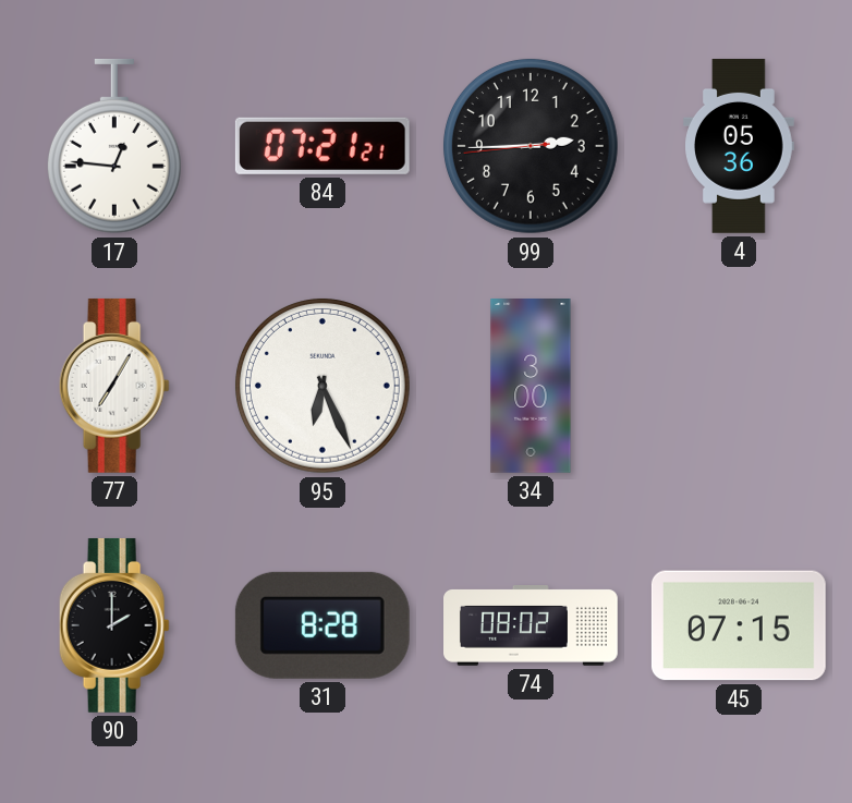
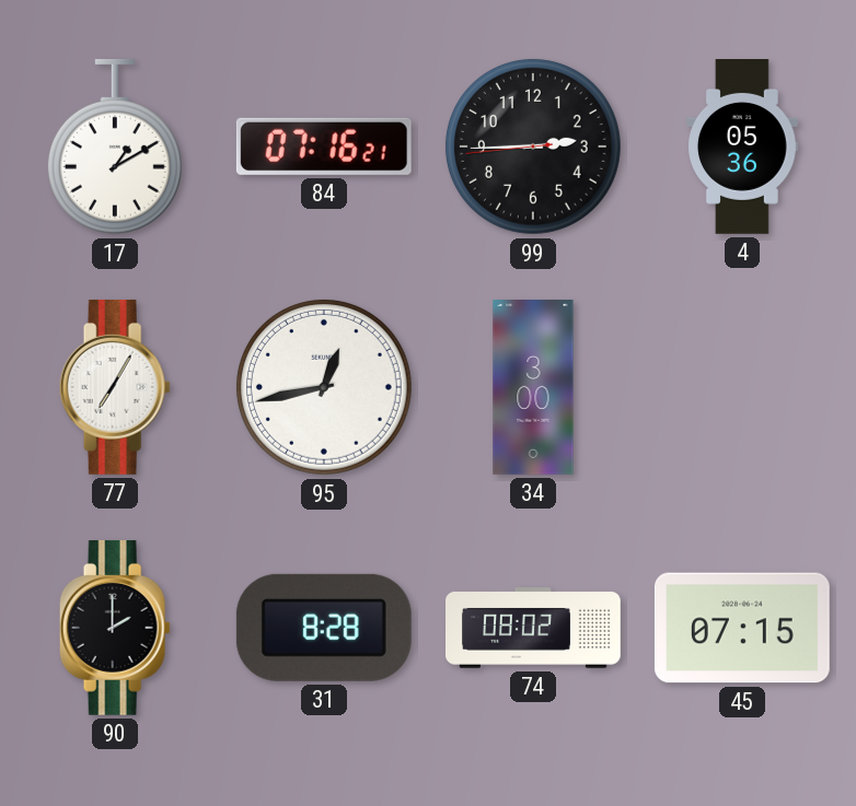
17: 12:46 -> 1:10
84: 07:21 -> 07:16
95: 6:26 -> 12:43
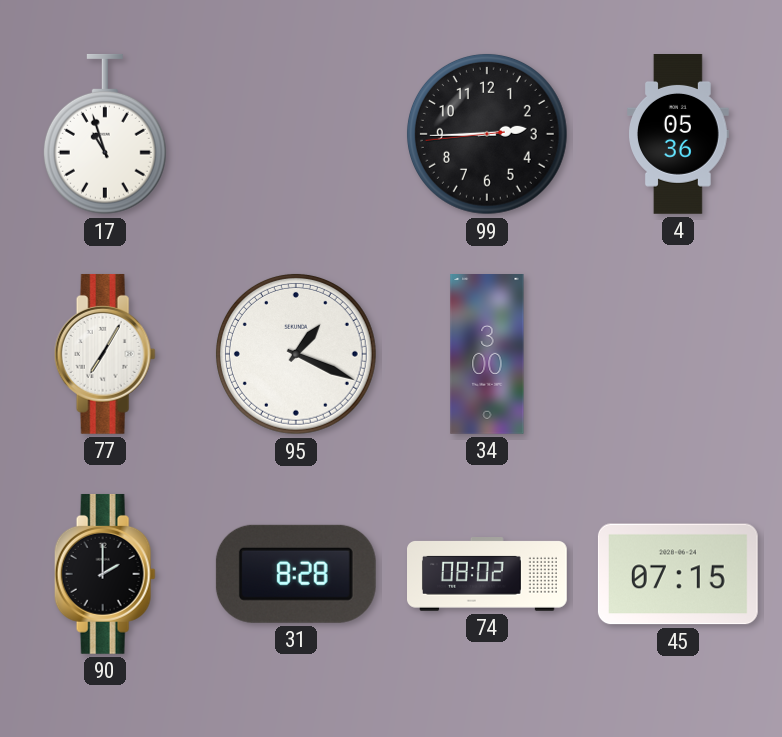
17: 1:10 -> 10:57
84: 07:16 -> none
95: 12:43 -> 1:19
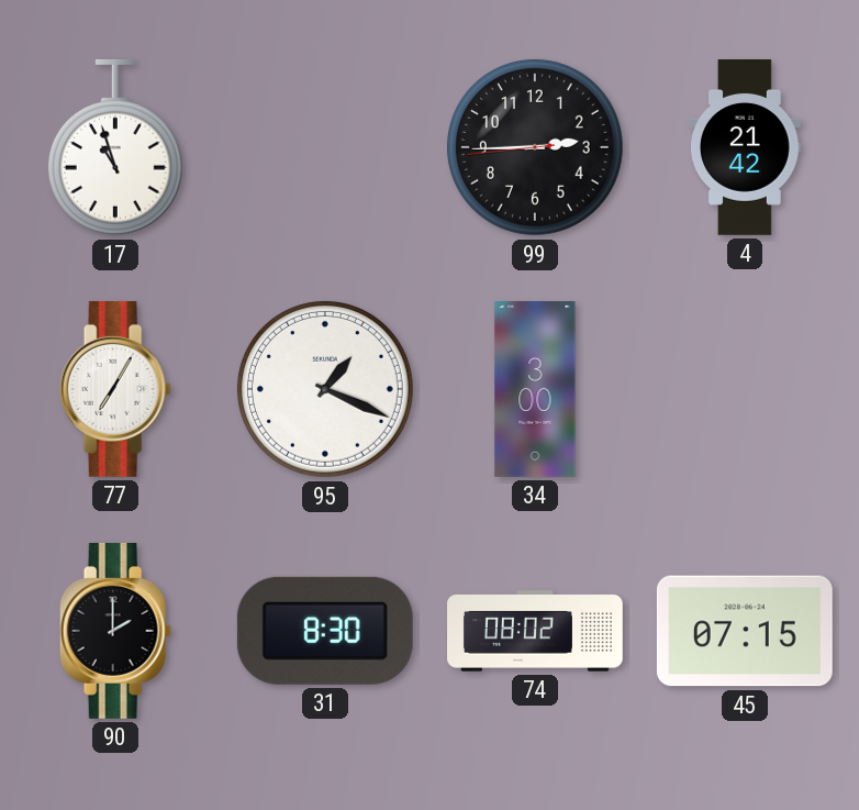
4: 05:36 -> 21:42
31: 8:28 -> 8:30
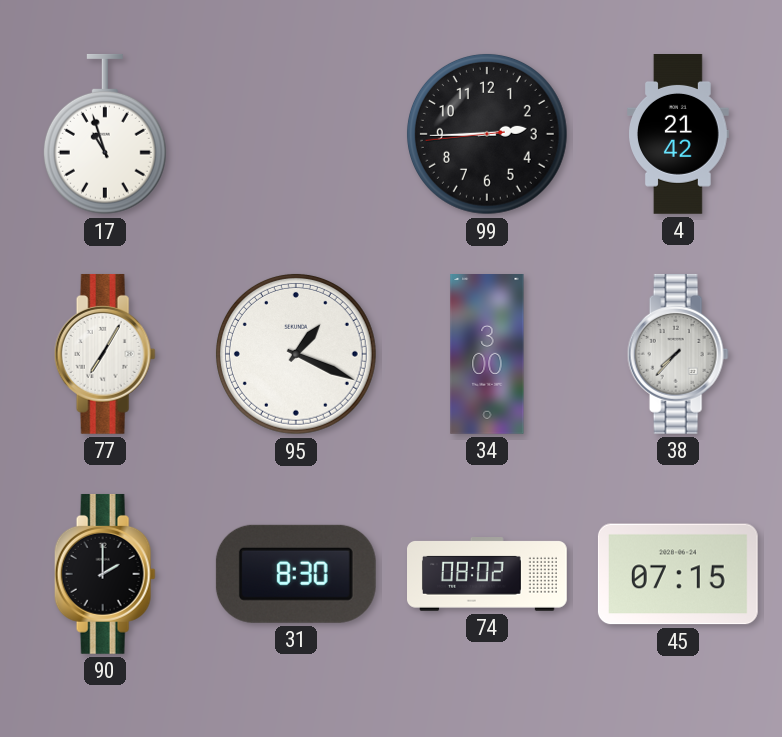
38: none -> 7:37
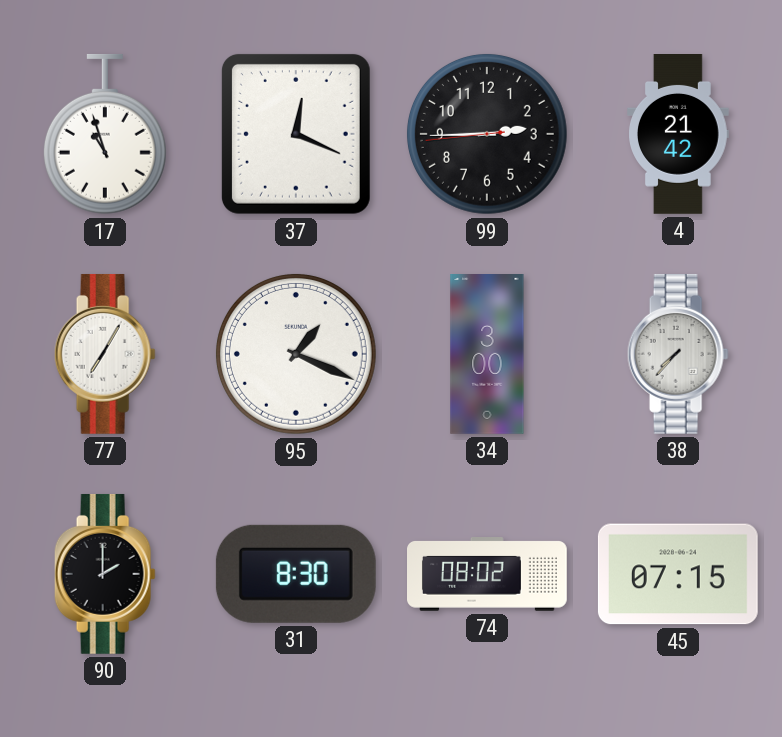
37: none -> 12:19
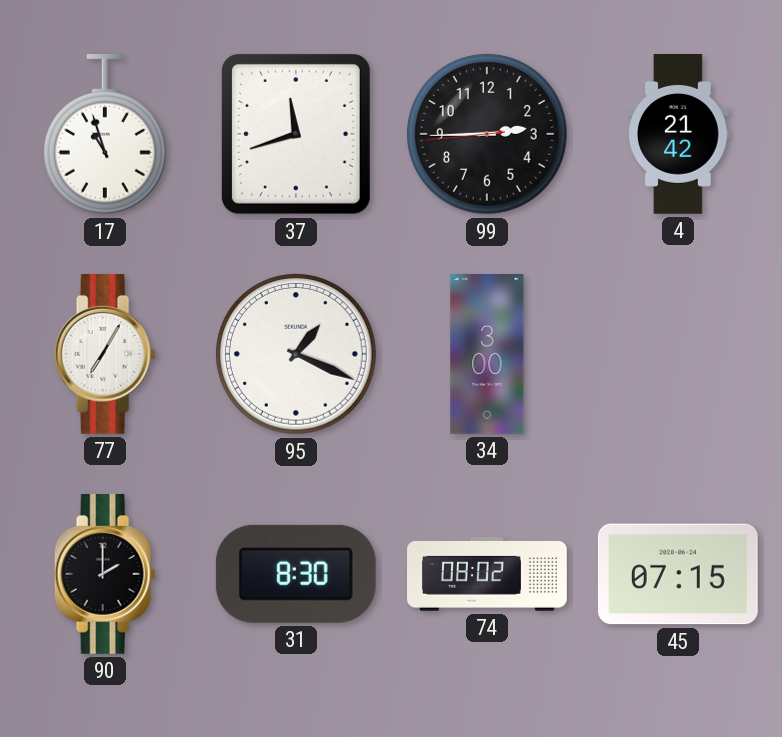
37: 12:19 -> 11:42
38: 7:37 -> none
